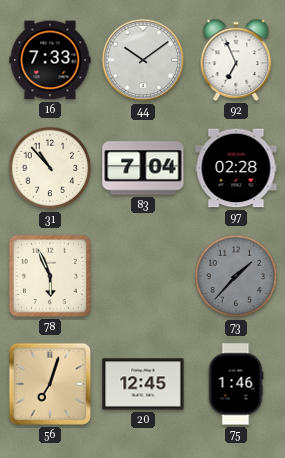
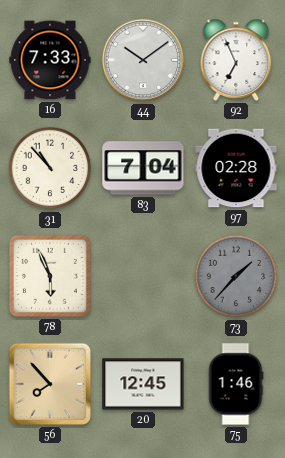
56: 7:03 -> 7:53
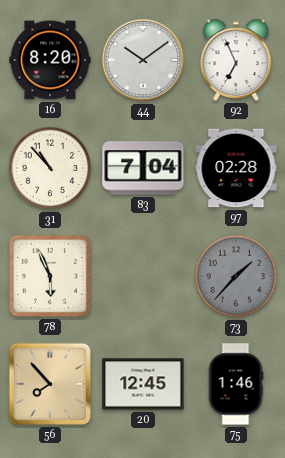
16: 7:33 -> 8:20
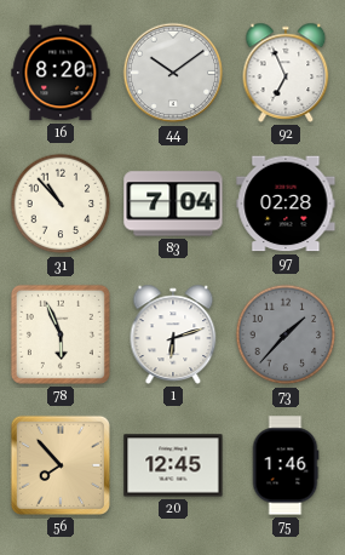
1: none -> 6:12
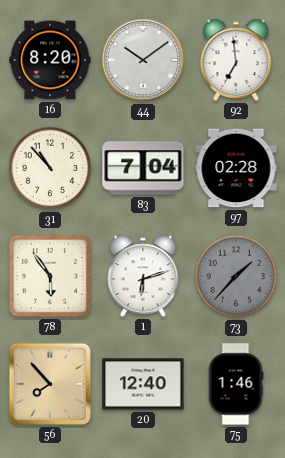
92: 6:56 -> 6:59
78: 5:56 -> 5:54
20: 12:45 -> 12:40
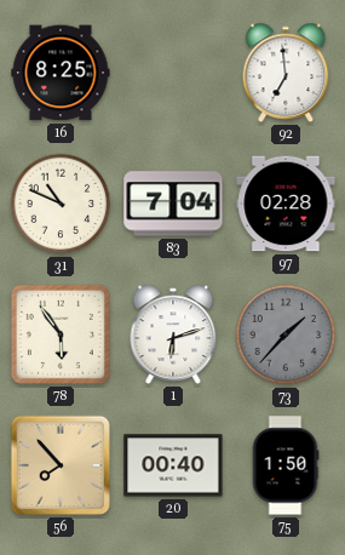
16: 8:20 -> 8:25
44: 10:09 -> none
31: 10:53 -> 10:49
20: 12:40 -> 00:40
75: 1:46 -> 1:50
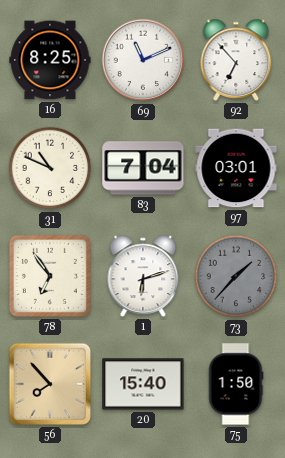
69: none -> 11:11
92: 6:59 -> 6:53
97: 02:28 -> 03:01
78: 5:54 -> 6:54
20: 00:40 -> 15:40
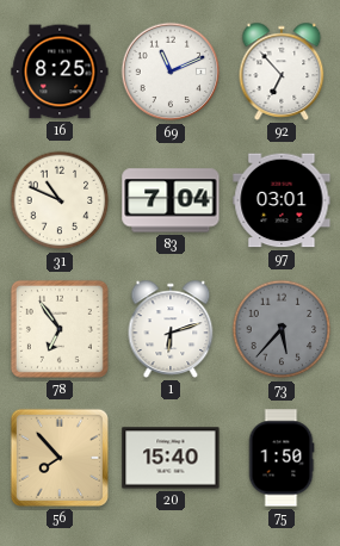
73: 1:37 -> 5:37
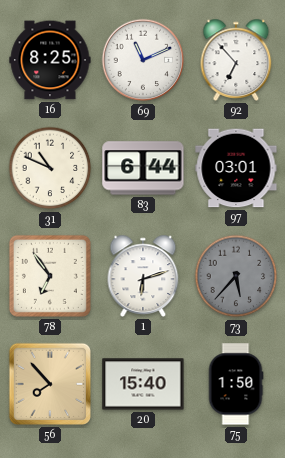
83: 7:04 -> 6:44
